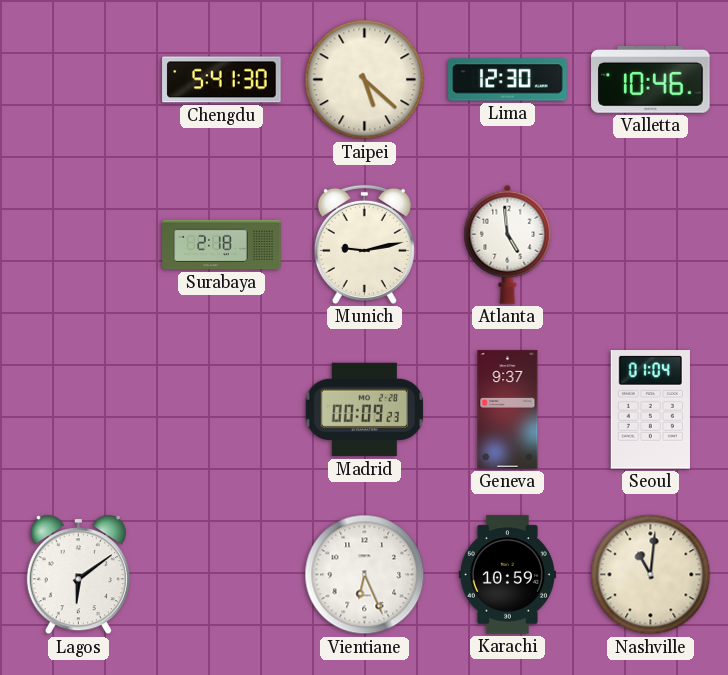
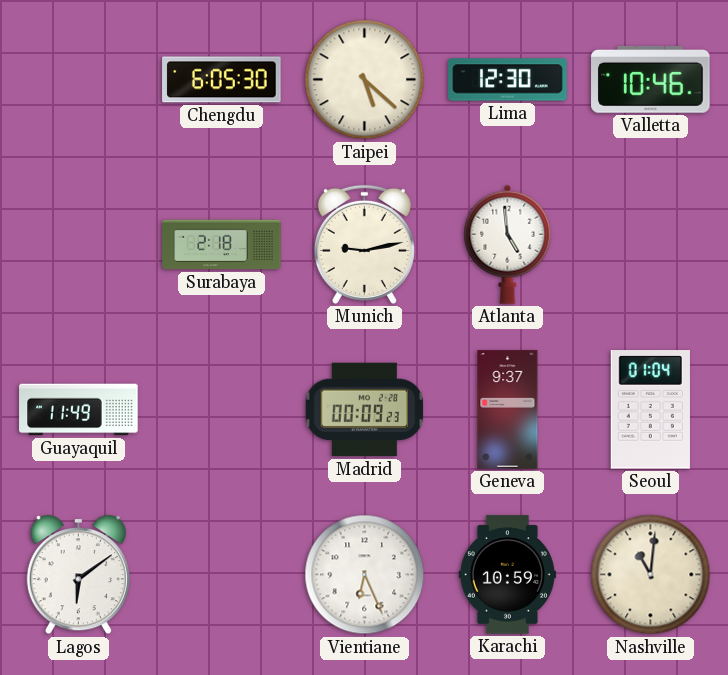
Chengdu: 5:41 -> 6:05
Guayaquil: none -> 11:49
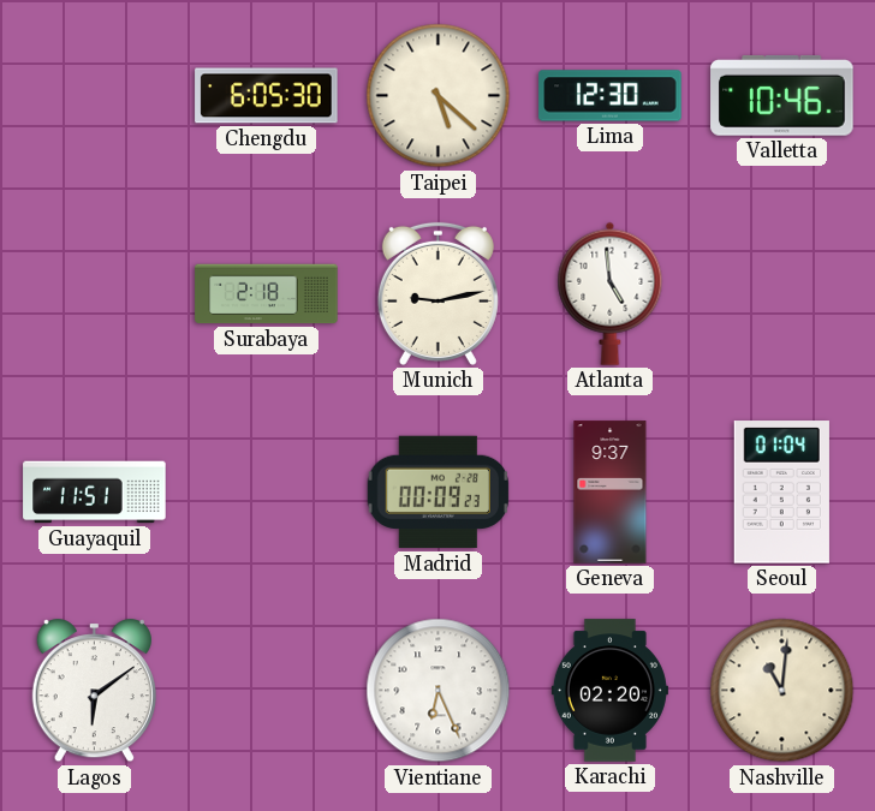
Guayaquil: 11:49 -> 11:51
Karachi: 10:59 -> 02:20
